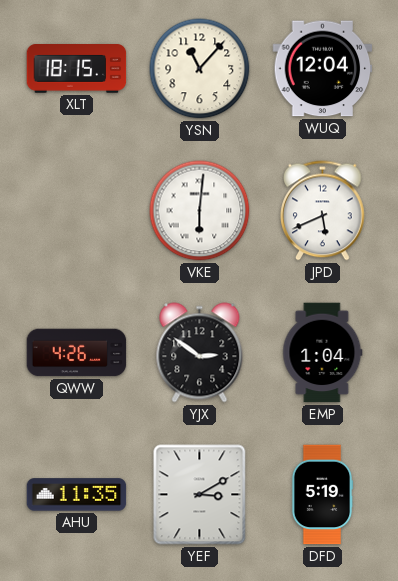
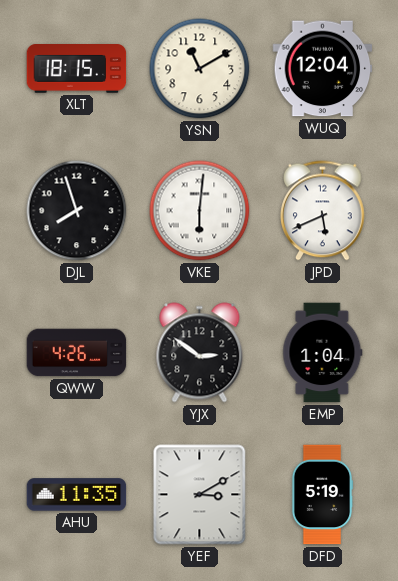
YSN: 11:07 -> 11:10
DJL: none -> 7:57
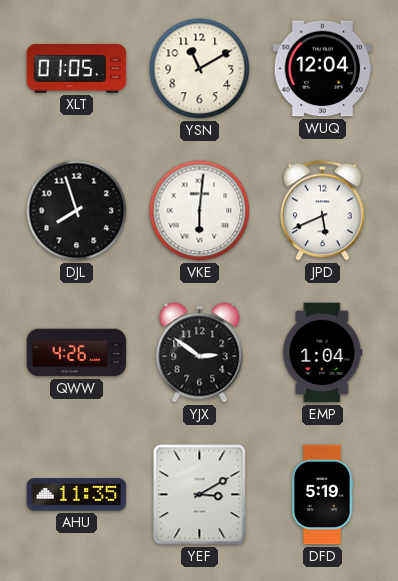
XLT: 18:15 -> 01:05
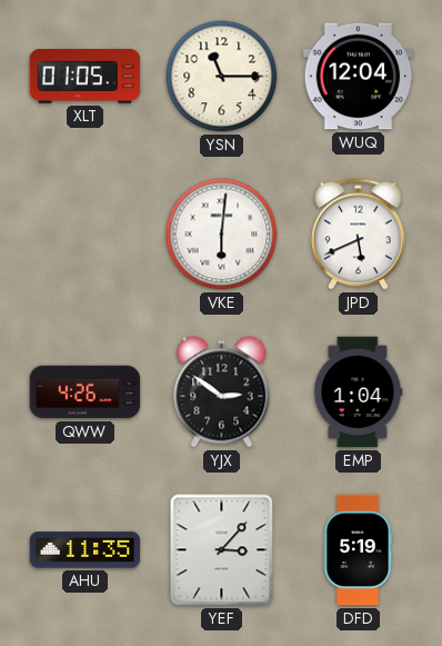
YSN: 11:10 -> 11:15
DJL: 7:57 -> none
YEF: 3:10 -> 3:07
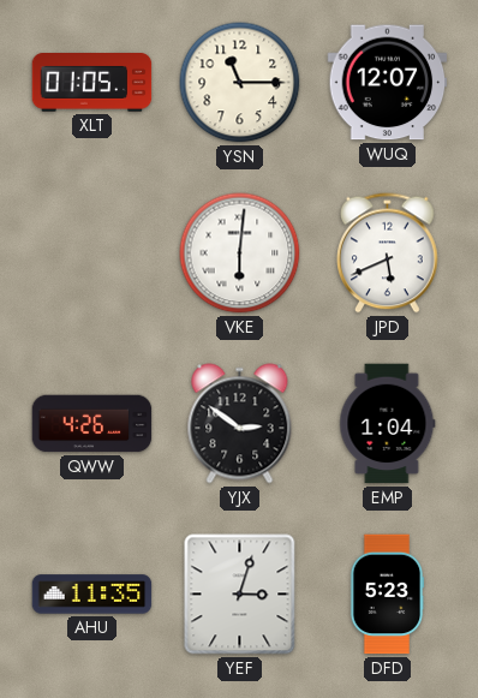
WUQ: 12:04 -> 12:07
YEF: 3:07 -> 3:03
DFD: 5:19 -> 5:23
